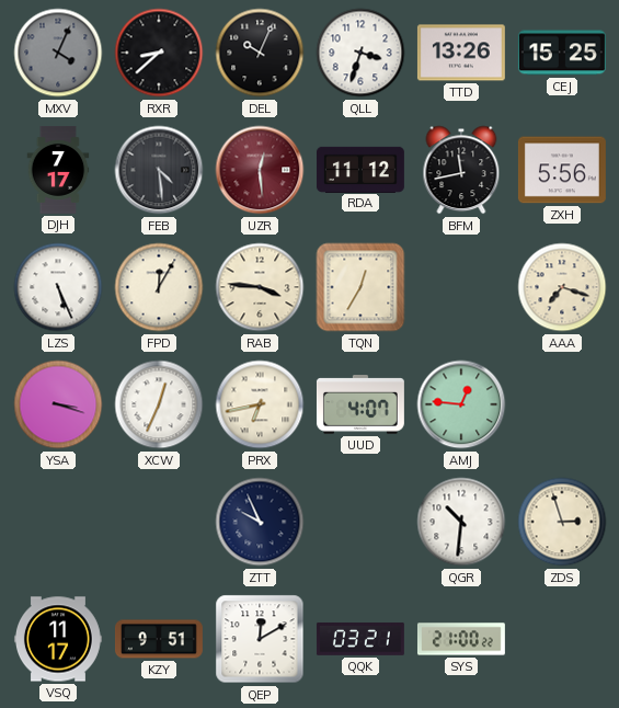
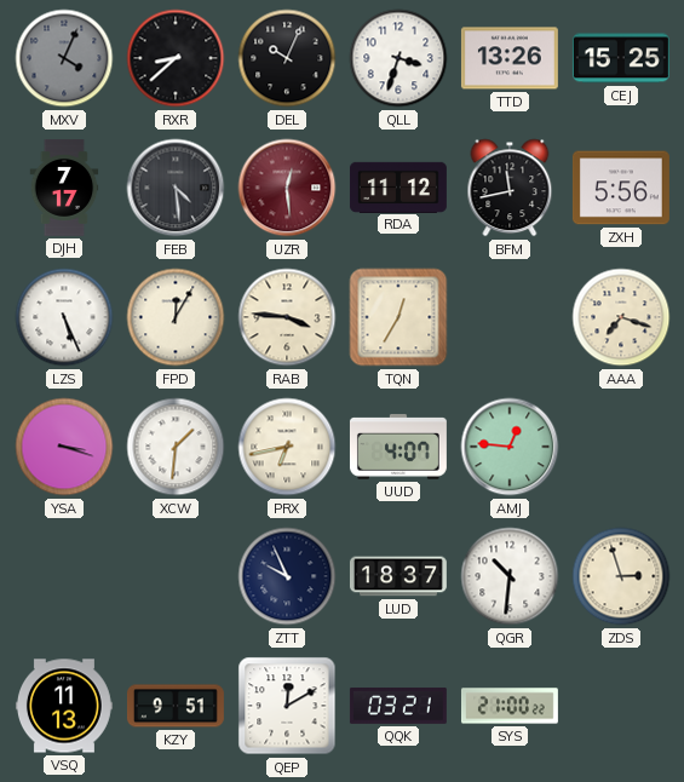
XCW: 12:34 -> 1:31
LUD: none -> 18:37
VSQ: 11:17 -> 11:13
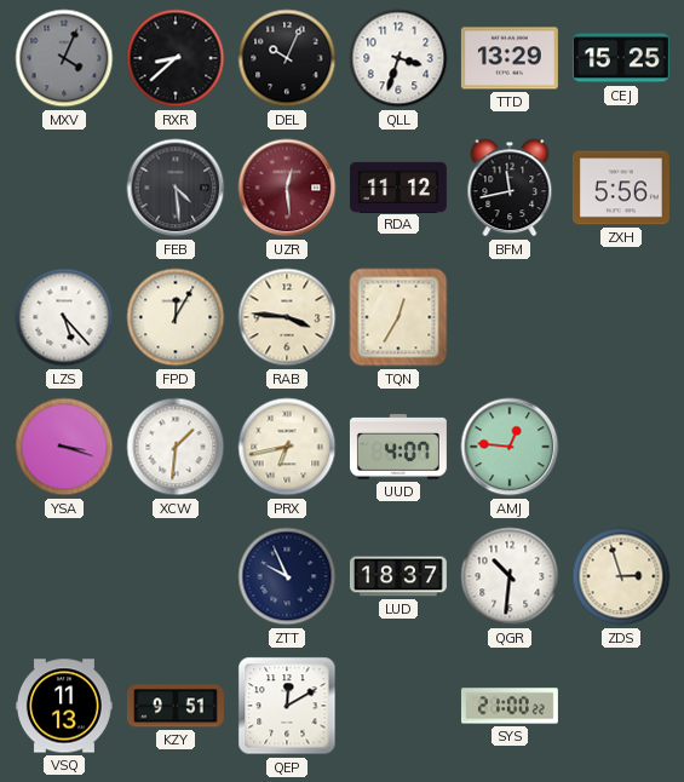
TTD: 13:26 -> 13:29
DJH: 7:17 -> none
LZS: 5:26 -> 5:23
AAA: 7:18 -> none
QQK: 03:21 -> none
